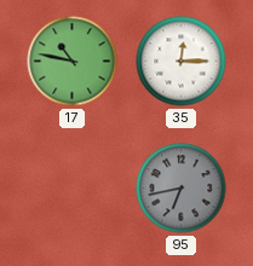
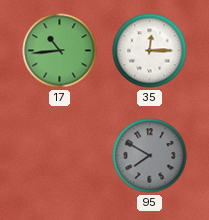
17: 10:47 -> 10:44
95: 6:43 -> 7:50
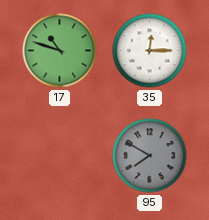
17: 10:44 -> 10:48
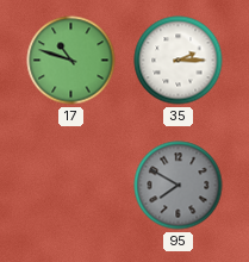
35: 12:15 -> 2:15
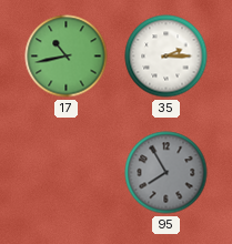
17: 10:48 -> 10:43
95: 7:50 -> 7:55
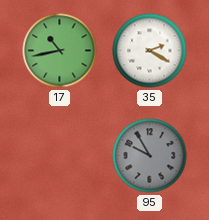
35: 2:15 -> 2:20
95: 7:55 -> 9:55
